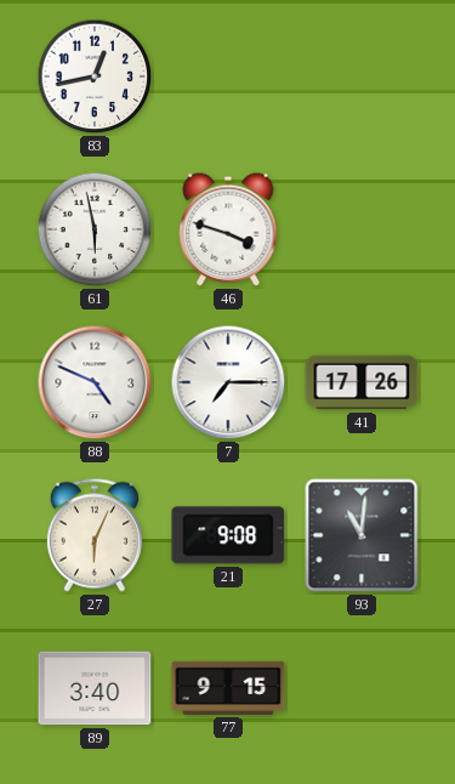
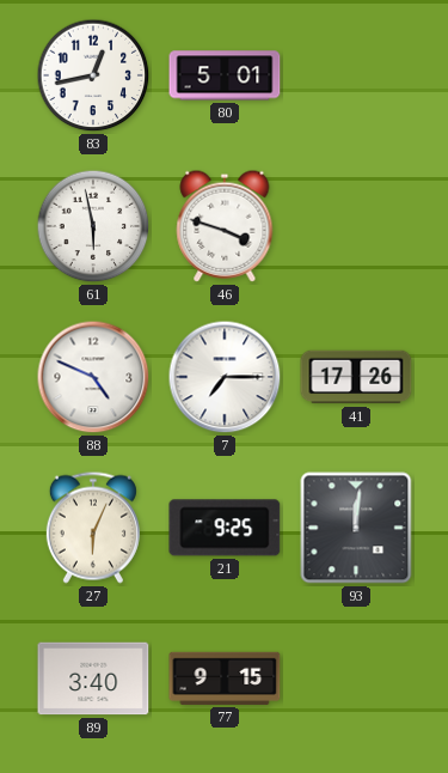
80: none -> 5:01
21: 9:08 -> 9:25
93: 11:01 -> 12:01
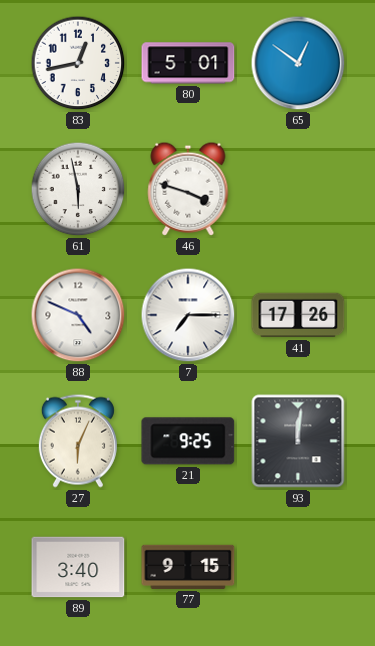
65: none -> 12:51
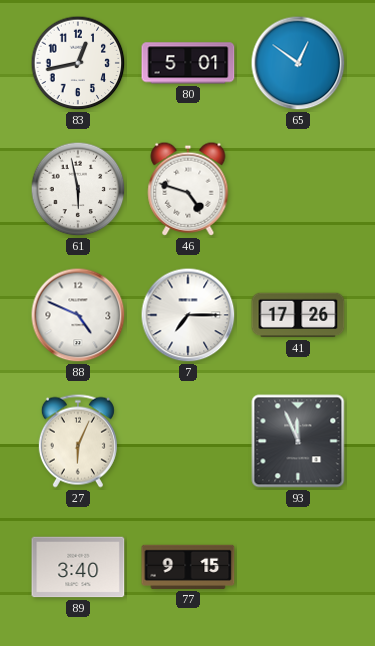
46: 3:48 -> 4:48
21: 9:25 -> none
93: 12:01 -> 11:56
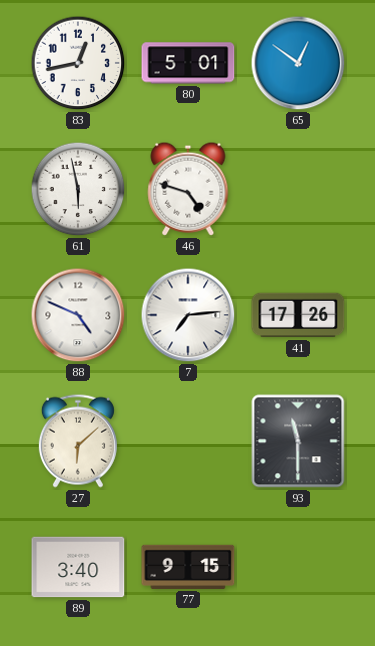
7: 7:15 -> 7:14
27: 6:04 -> 6:08
93: 11:56 -> 11:30
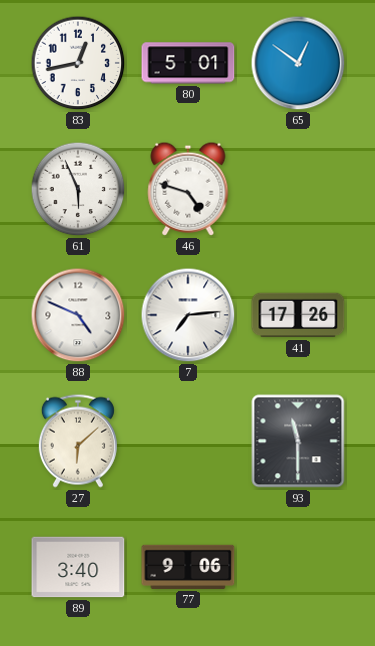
61: 5:58 -> 5:56
77: 9:15 -> 9:06
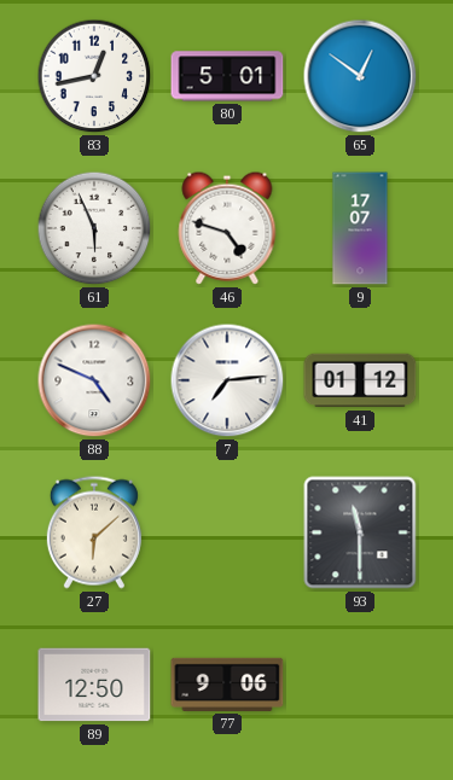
9: none -> 17:07
41: 17:26 -> 01:12
89: 3:40 -> 12:50
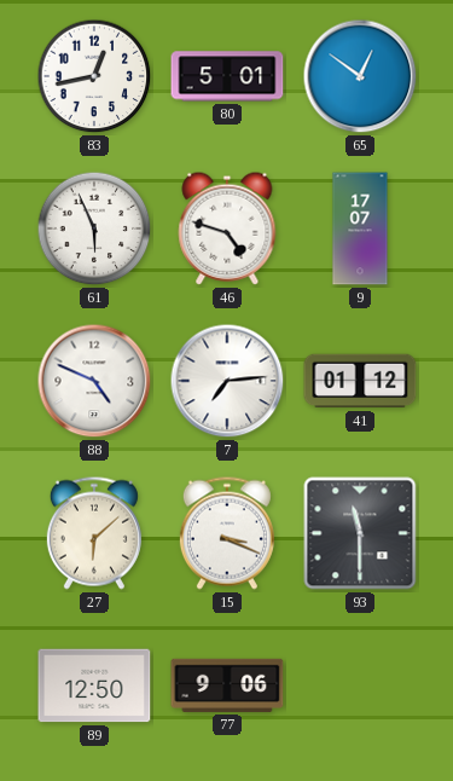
15: none -> 3:19
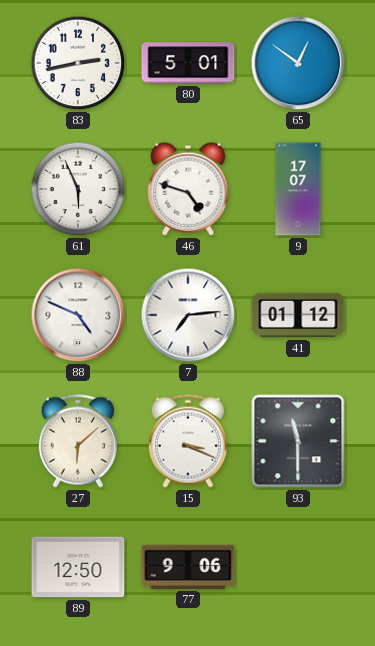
83: 12:43 -> 2:43
